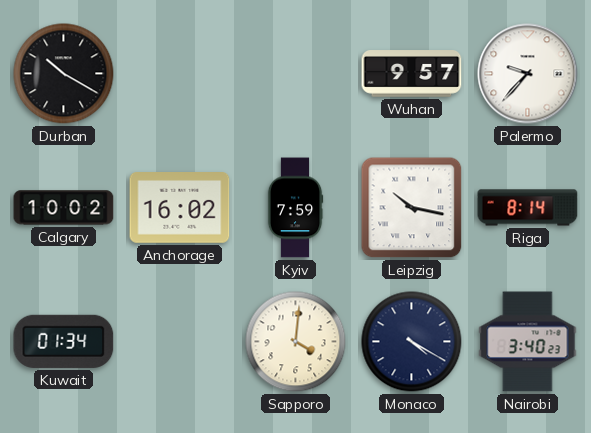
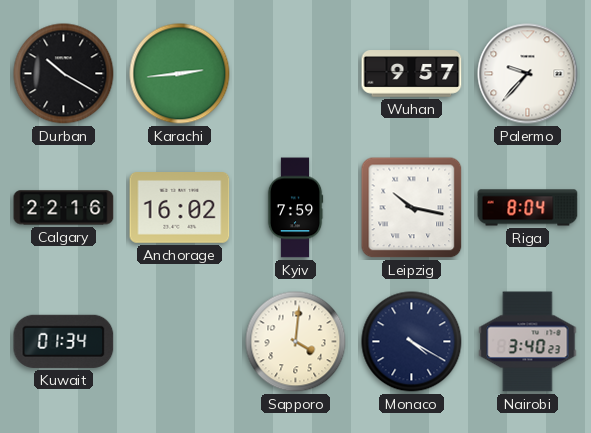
Karachi: none -> 2:44
Calgary: 10:02 -> 22:16
Riga: 8:14 -> 8:04
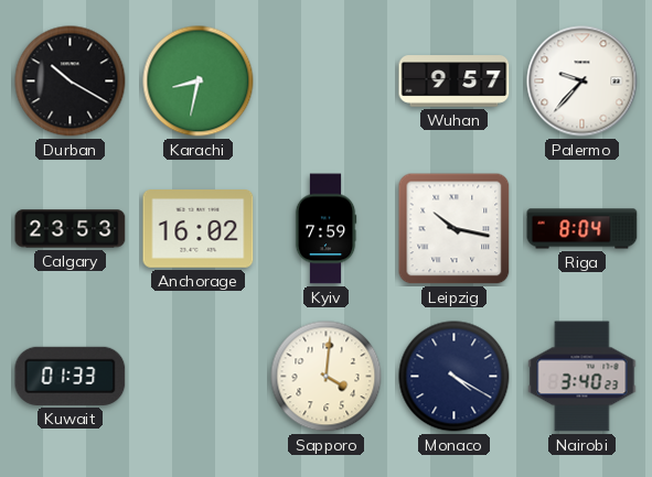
Karachi: 2:44 -> 8:32
Calgary: 22:16 -> 23:53
Kuwait: 01:34 -> 01:33
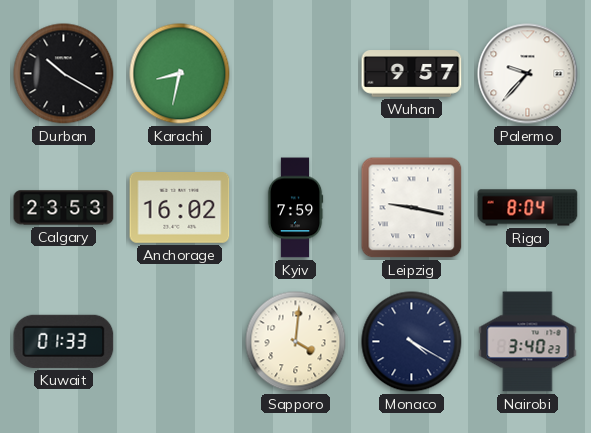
Leipzig: 10:17 -> 9:17
